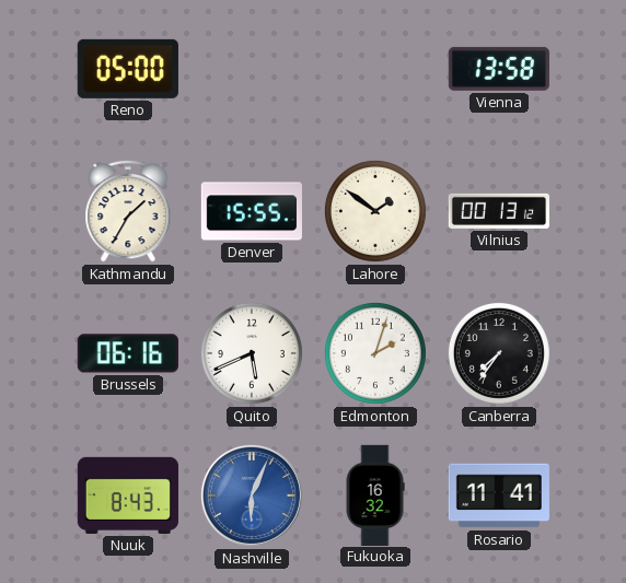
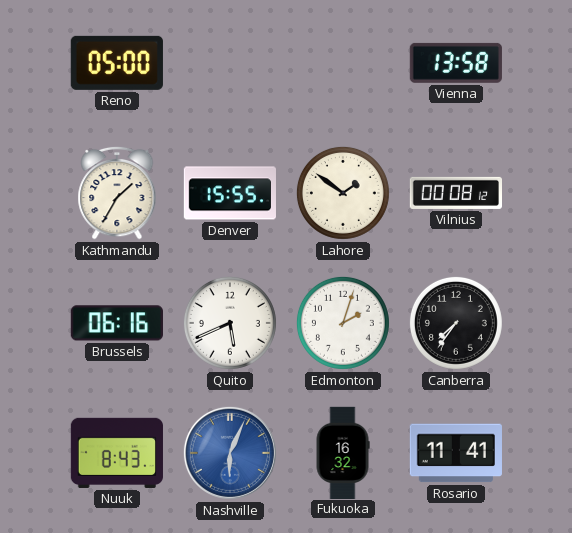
Vilnius: 00:13 -> 00:08
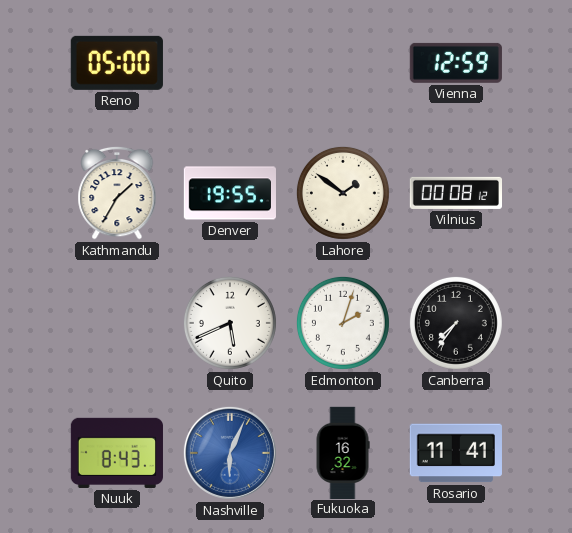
Vienna: 13:58 -> 12:59
Denver: 15:55 -> 19:55
Brussels: 06:16 -> none
